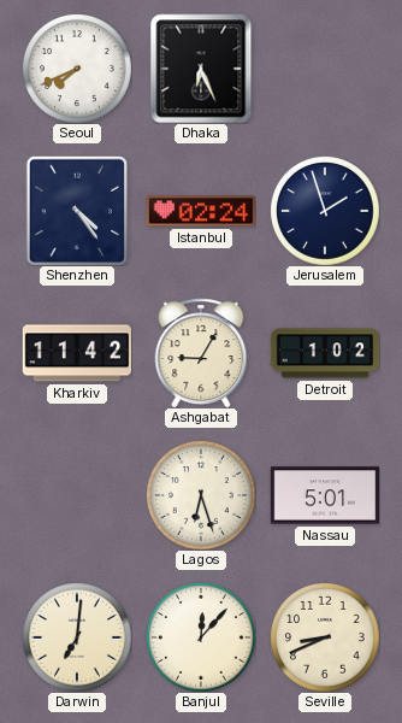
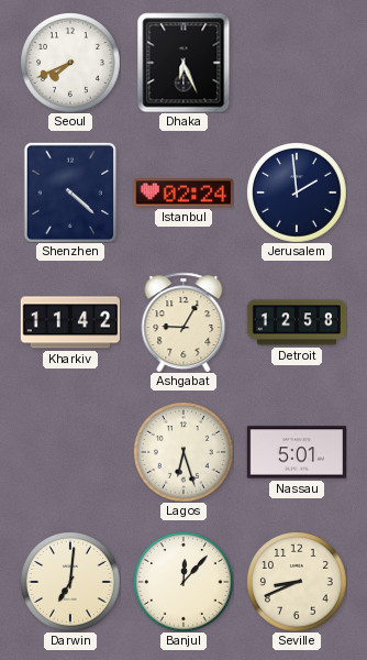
Shenzhen: 4:24 -> 4:22
Jerusalem: 1:57 -> 1:59
Detroit: 1:02 -> 12:58
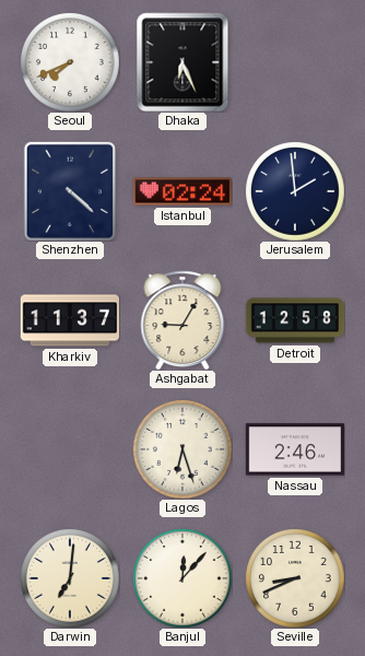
Kharkiv: 11:42 -> 11:37
Nassau: 5:01 -> 2:46
